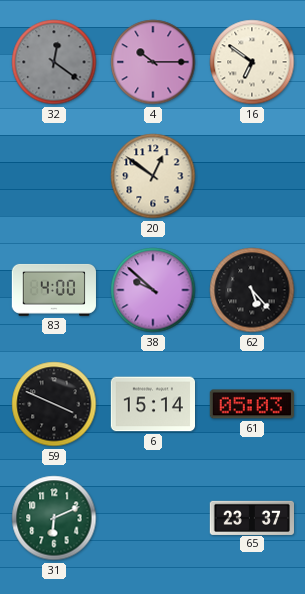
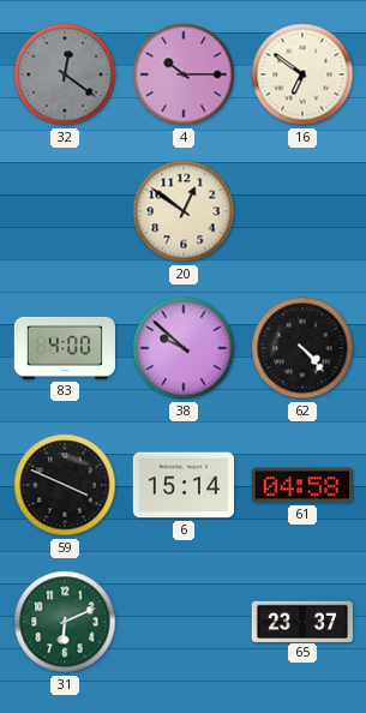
62: 5:23 -> 4:23
61: 05:03 -> 04:58
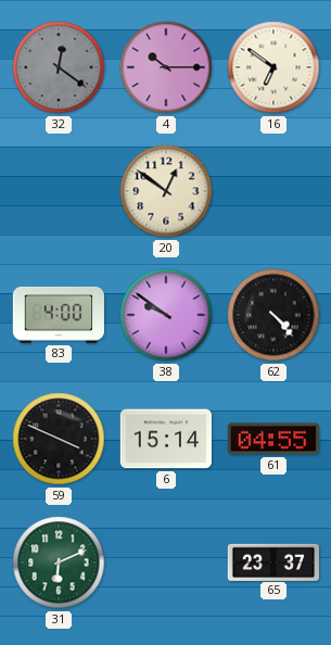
38: 9:52 -> 9:51
61: 04:58 -> 04:55
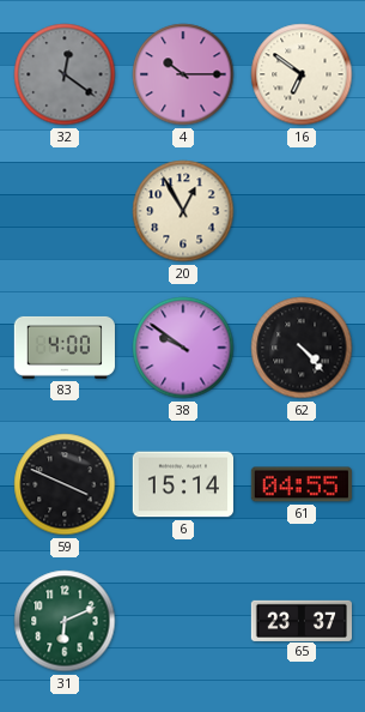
20: 12:51 -> 12:55
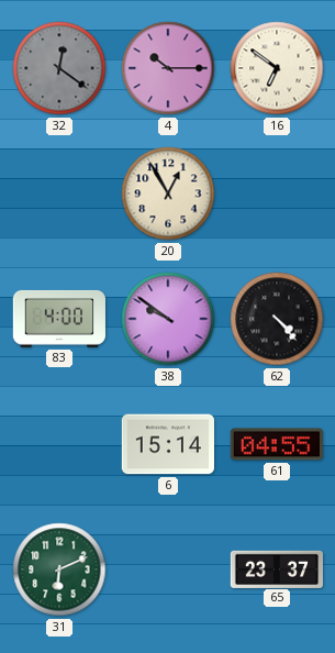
59: 3:49 -> none
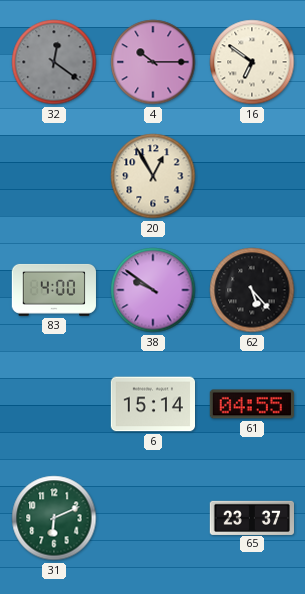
62: 4:23 -> 5:23
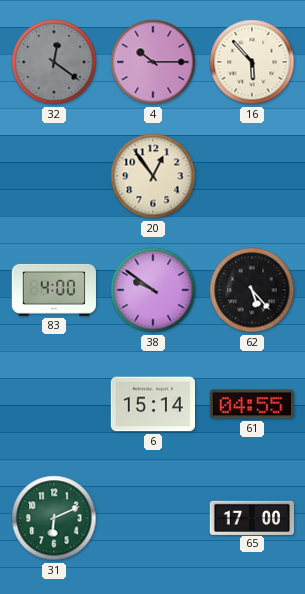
16: 6:51 -> 5:53
20: 12:55 -> 12:54
65: 23:37 -> 17:00
